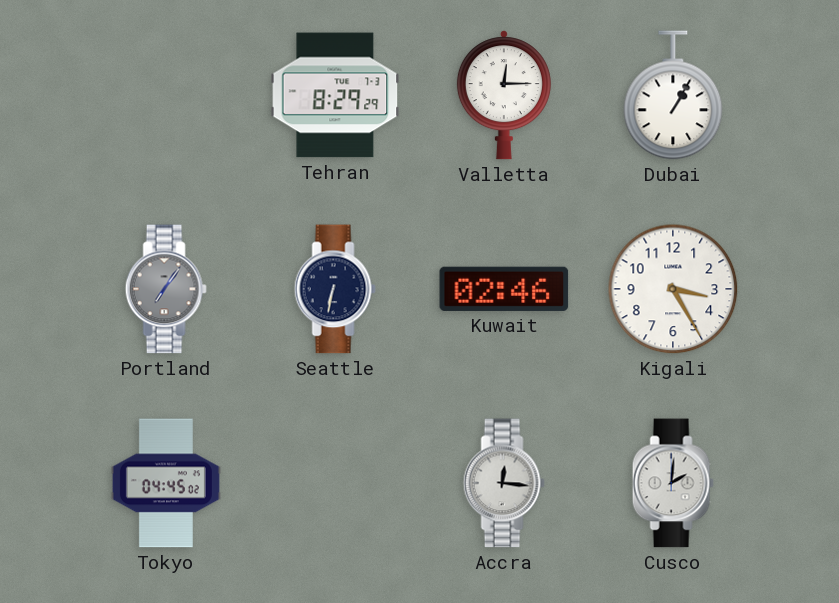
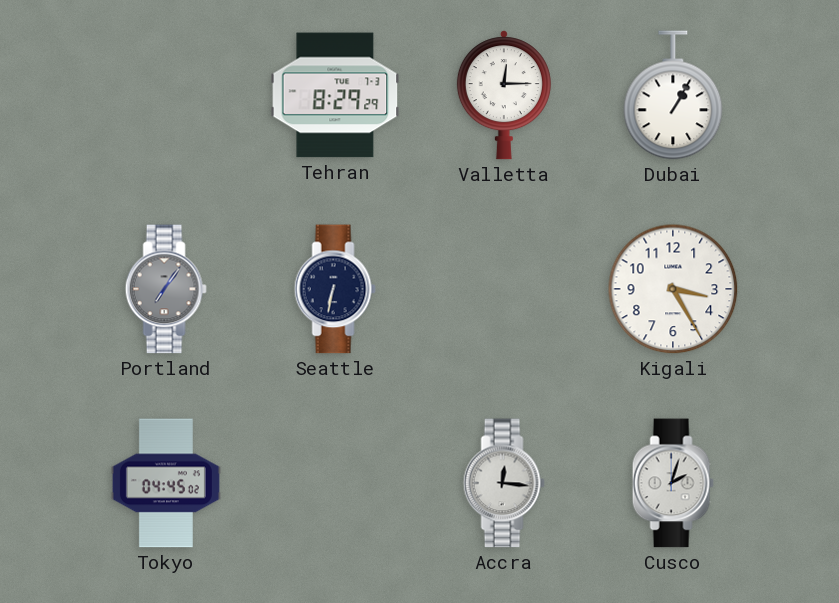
Kuwait: 02:46 -> none
Cusco: 2:01 -> 2:03
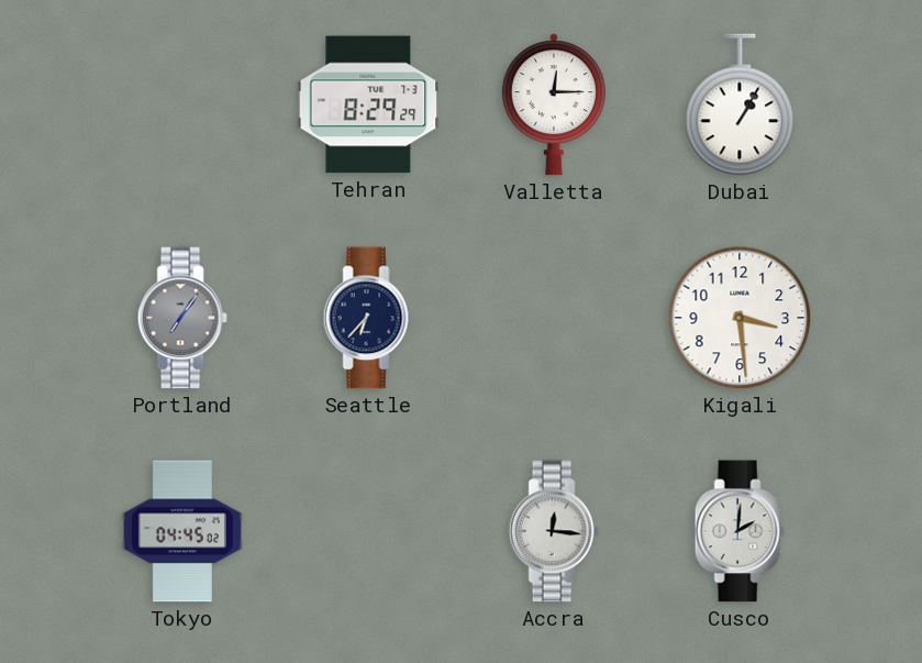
Seattle: 6:32 -> 6:37
Kigali: 3:25 -> 3:29
Cusco: 2:03 -> 2:01
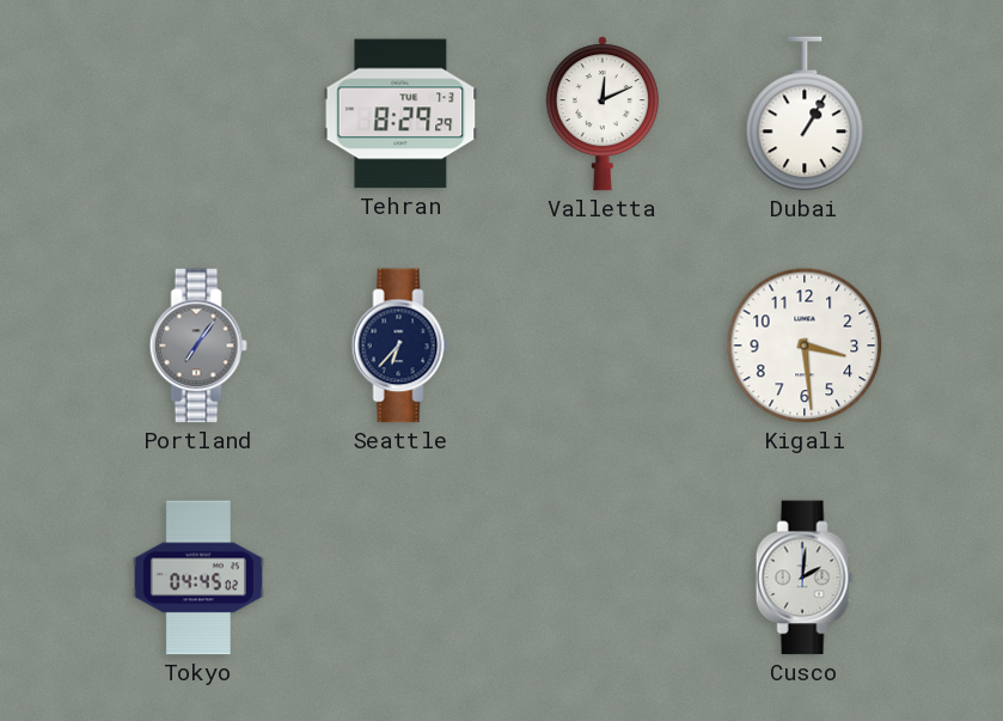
Valletta: 12:15 -> 12:11
Accra: 12:16 -> none
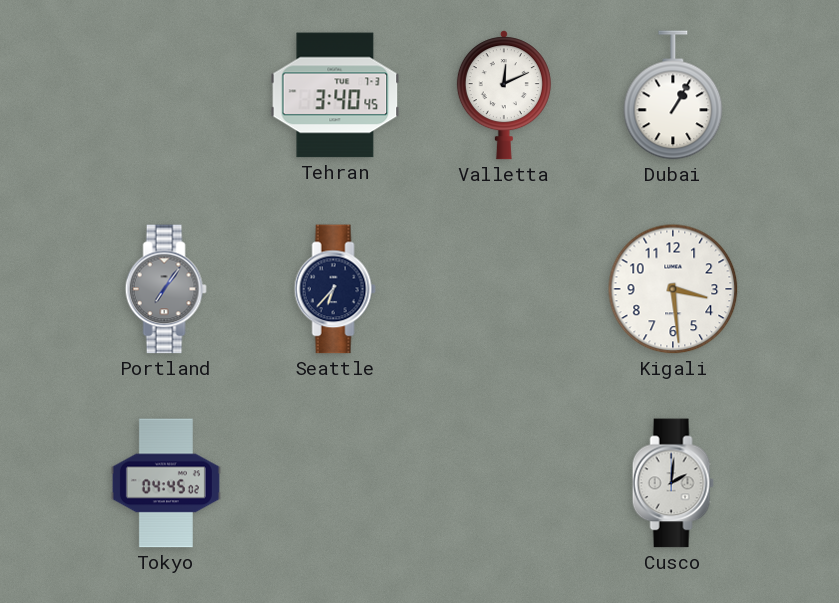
Tehran: 8:29 -> 3:40
